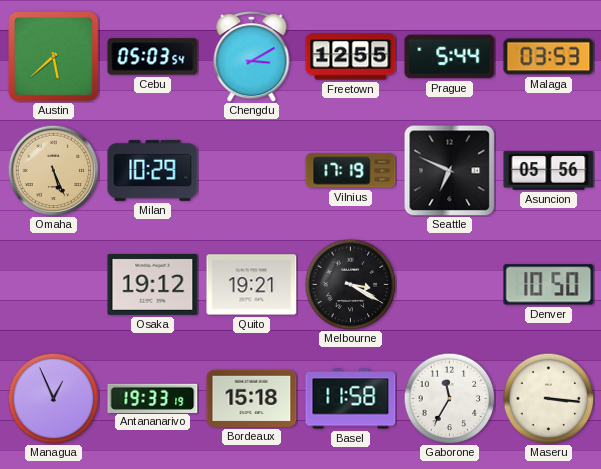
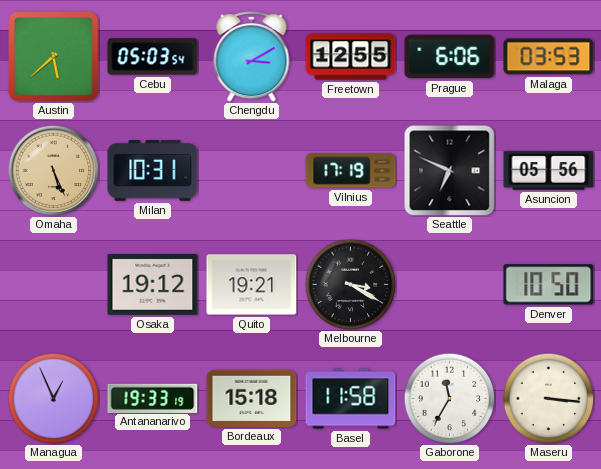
Prague: 5:44 -> 6:06
Milan: 10:29 -> 10:31
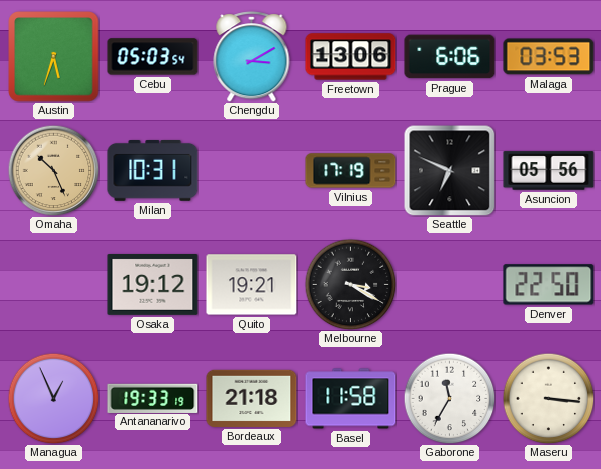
Austin: 5:38 -> 5:33
Freetown: 12:55 -> 13:06
Omaha: 5:26 -> 10:26
Denver: 10:50 -> 22:50
Bordeaux: 15:18 -> 21:18
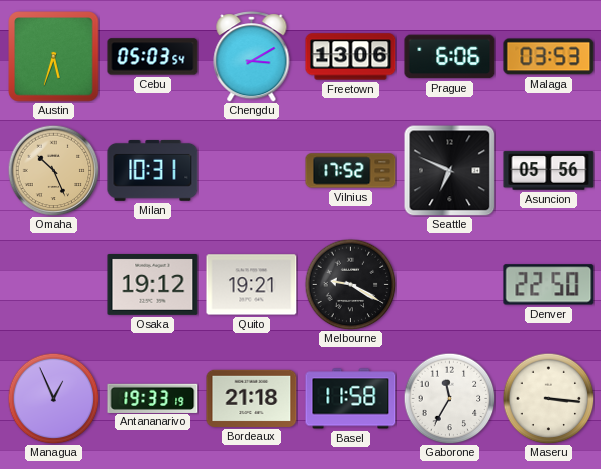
Vilnius: 17:19 -> 17:52
Melbourne: 3:20 -> 9:20
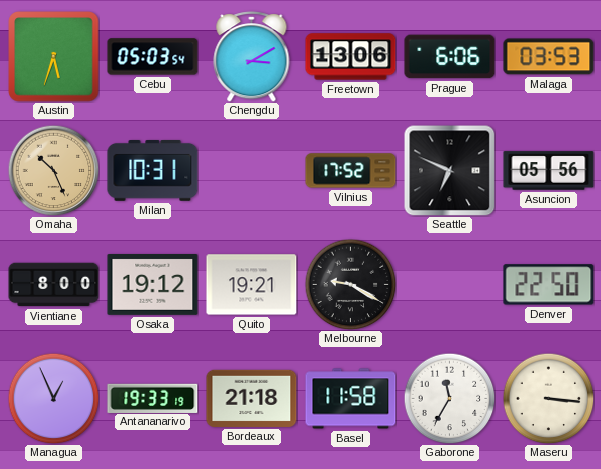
Vientiane: none -> 8:00
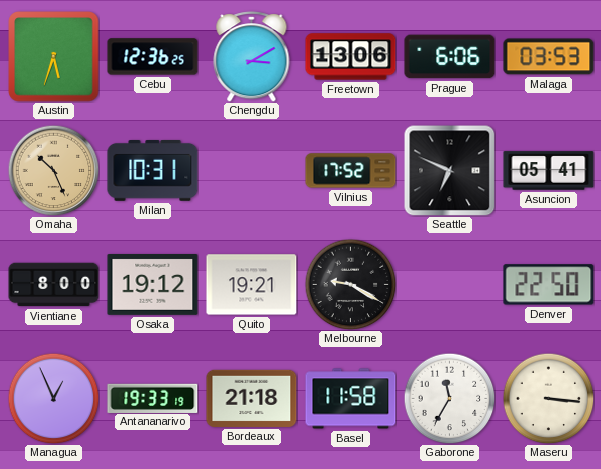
Cebu: 05:03 -> 12:36
Asuncion: 05:56 -> 05:41
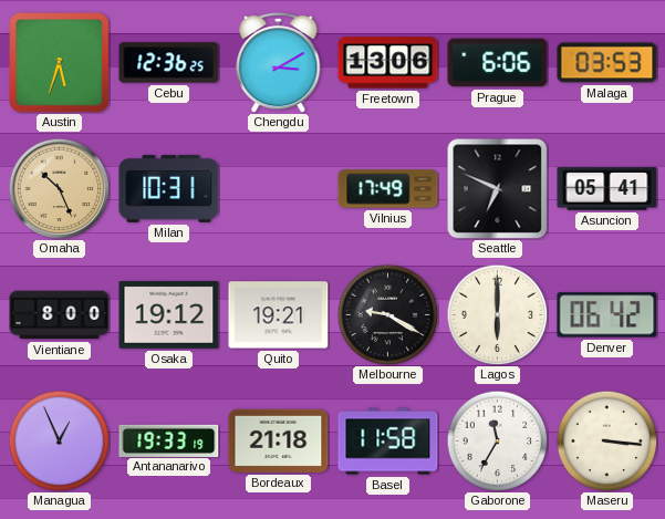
Vilnius: 17:52 -> 17:49
Lagos: none -> 6:00
Denver: 22:50 -> 06:42
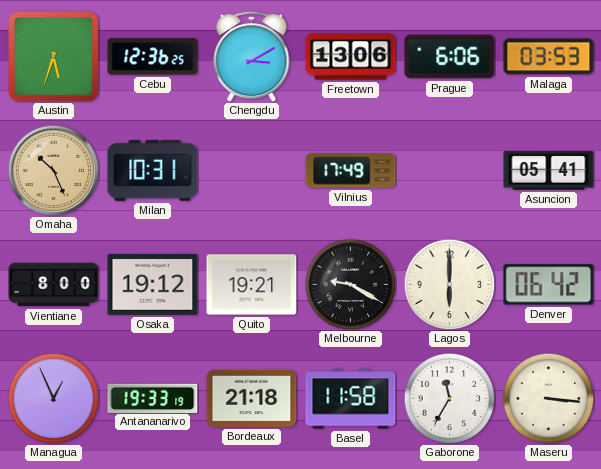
Seattle: 6:49 -> none
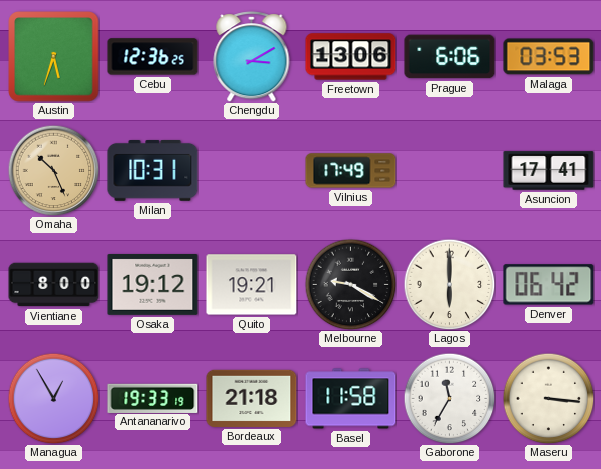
Asuncion: 05:41 -> 17:41
Managua: 12:56 -> 12:55
